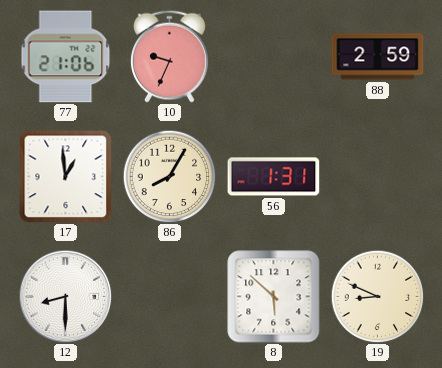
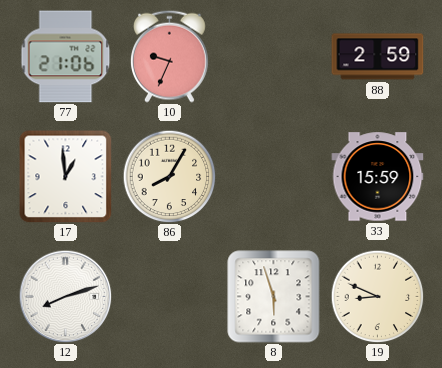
56: 1:31 -> none
33: none -> 15:59
12: 8:30 -> 8:12
8: 5:52 -> 5:57
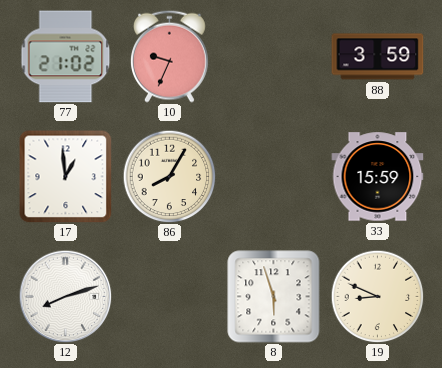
77: 21:06 -> 21:02
88: 2:59 -> 3:59
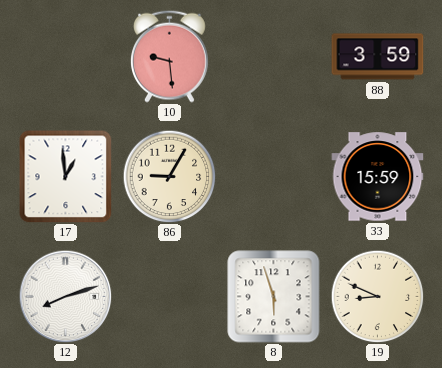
77: 21:02 -> none
10: 9:34 -> 9:29
86: 8:05 -> 9:05
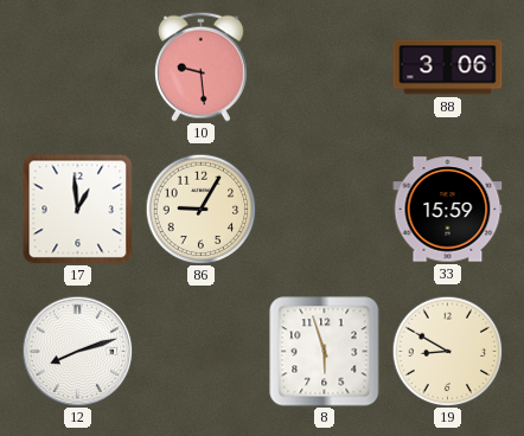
88: 3:59 -> 3:06
19: 8:49 -> 8:50
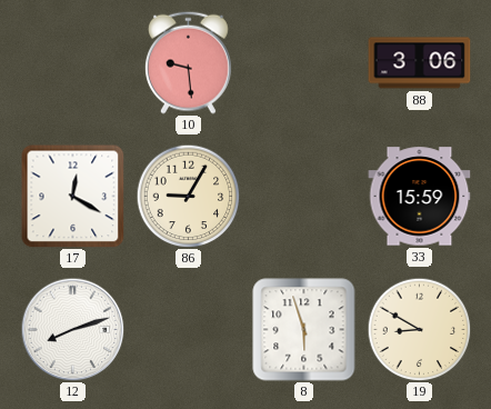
17: 12:59 -> 12:20
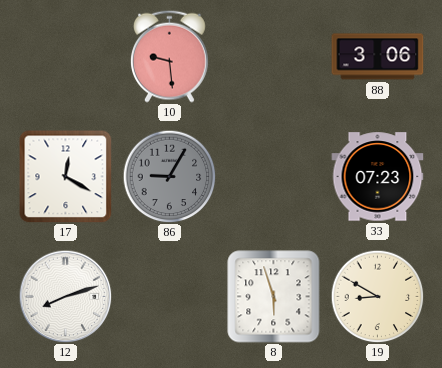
86 dial: cream -> grey
33: 15:59 -> 07:23
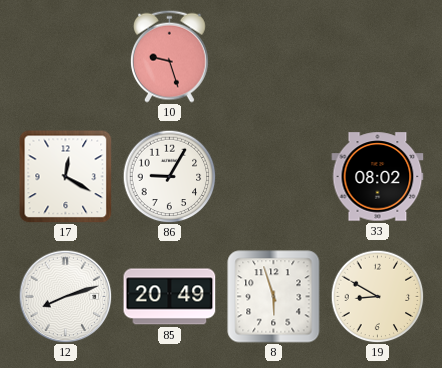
10: 9:29 -> 9:27
88: 3:06 -> none
86 dial: grey -> white
33: 07:23 -> 08:02
85: none -> 20:49
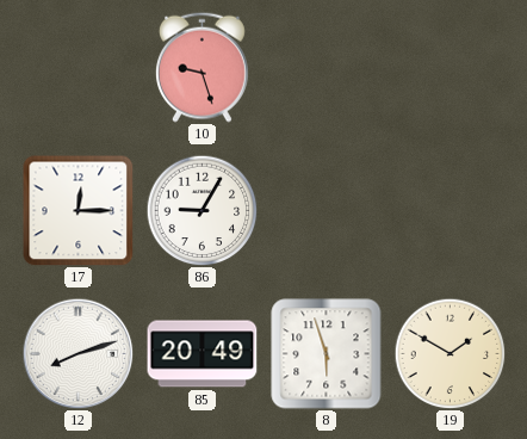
17: 12:20 -> 12:15
33: 08:02 -> none
19: 8:50 -> 1:50
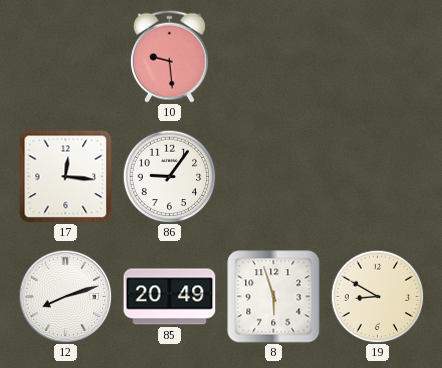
10: 9:27 -> 9:29
17: 12:15 -> 12:16
86: 9:05 -> 9:06
19: 1:50 -> 8:50
